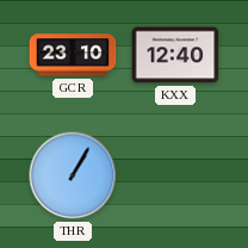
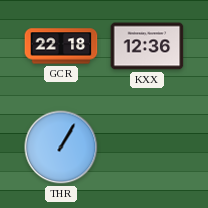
GCR: 23:10 -> 22:18
KXX: 12:40 -> 12:36
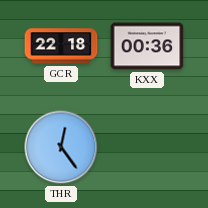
KXX: 12:36 -> 00:36
THR: 1:05 -> 12:24
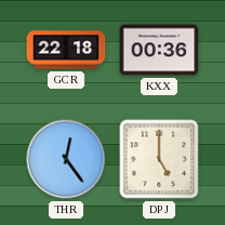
DPJ: none -> 5:00
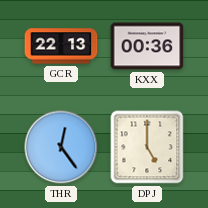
GCR: 22:18 -> 22:13
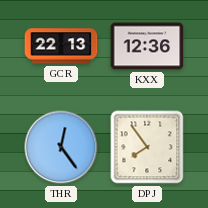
KXX: 00:36 -> 12:36
DPJ: 5:00 -> 7:54
